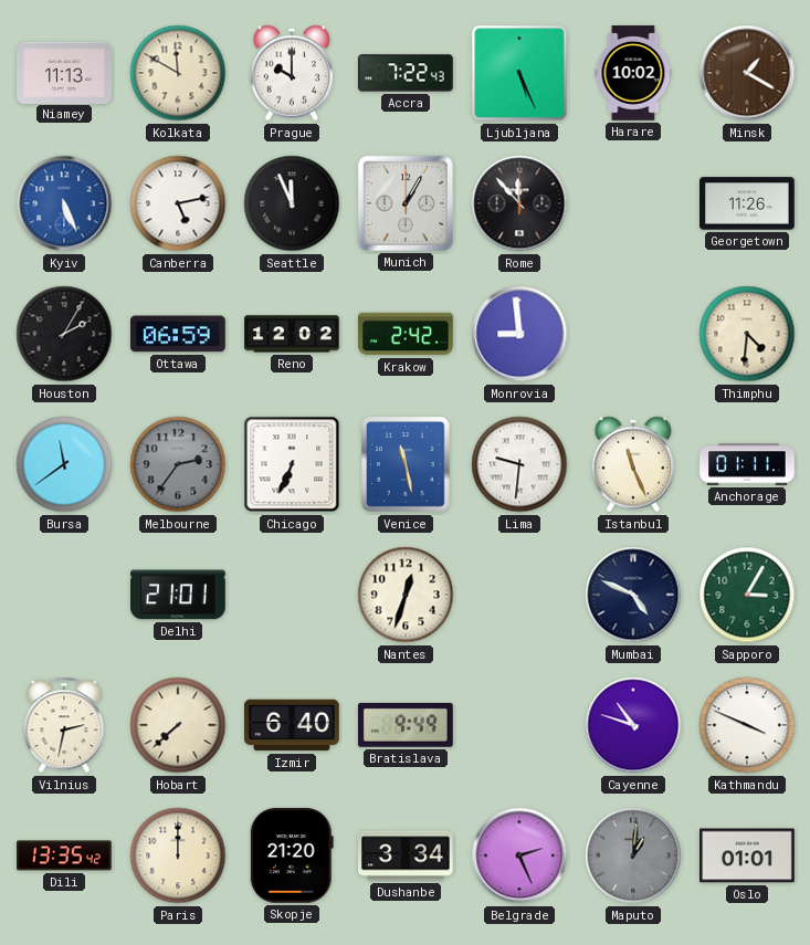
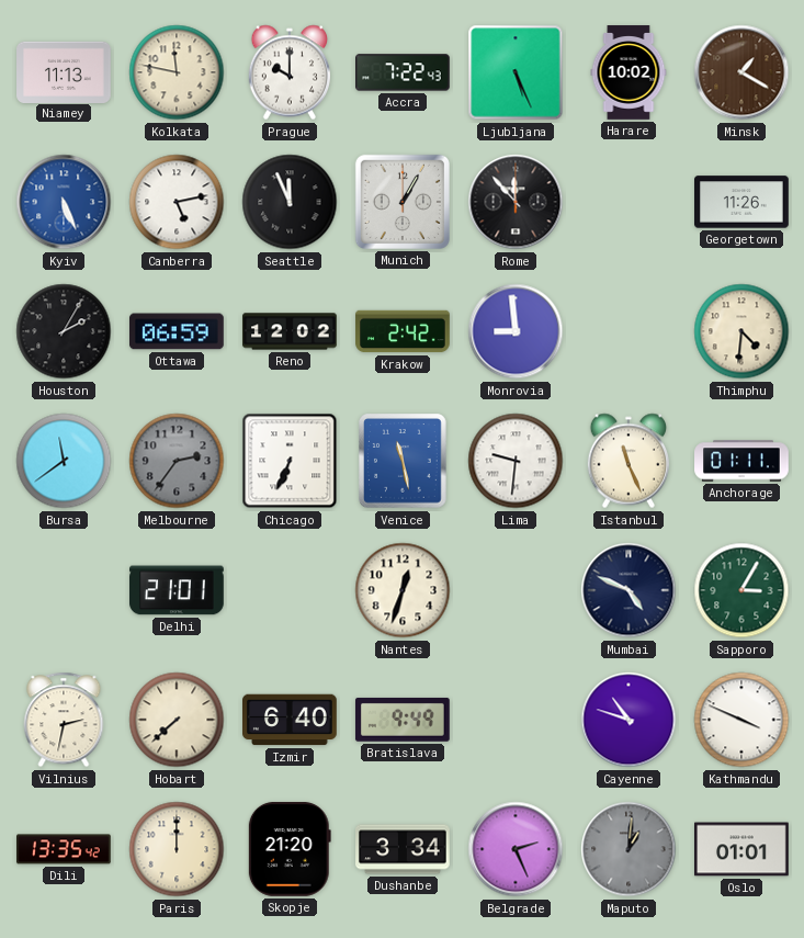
Kolkata: 11:50 -> 11:47
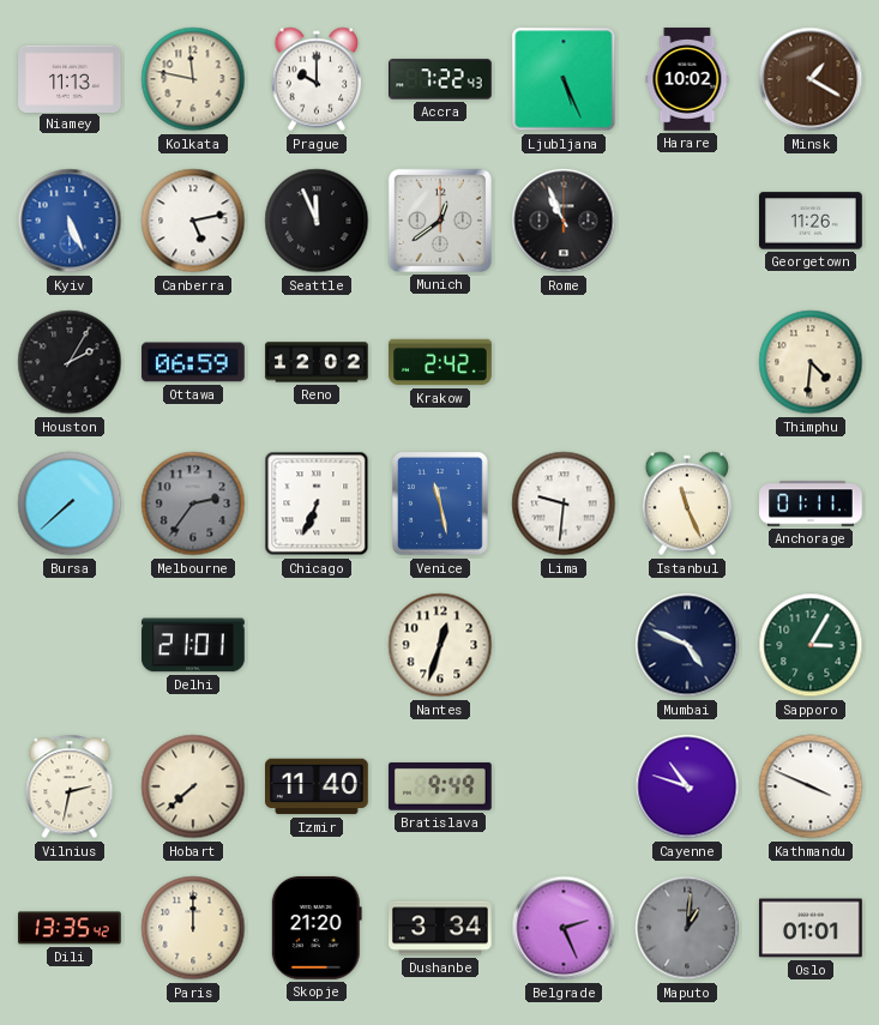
Munich: 1:05 -> 12:39
Rome: 11:53 -> 10:56
Monrovia: 8:59 -> none
Bursa: 11:39 -> 7:38
Izmir: 6:40 -> 11:40
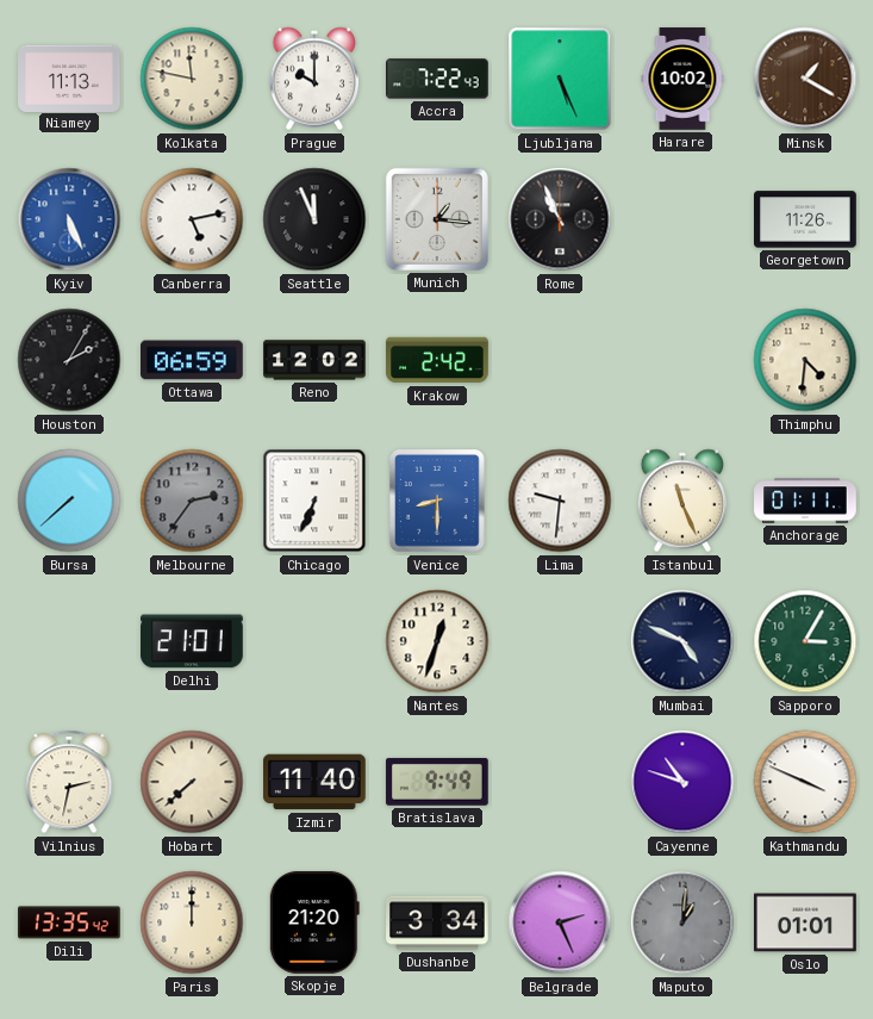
Munich: 12:39 -> 1:16
Venice: 11:28 -> 8:30
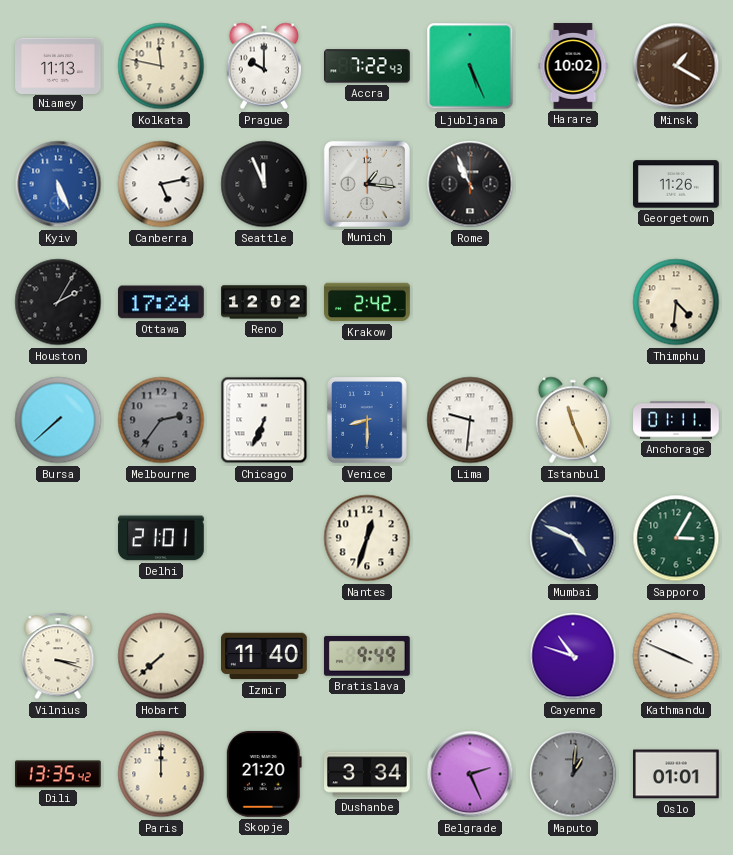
Ottawa: 06:59 -> 17:24
Vilnius: 2:32 -> 3:18
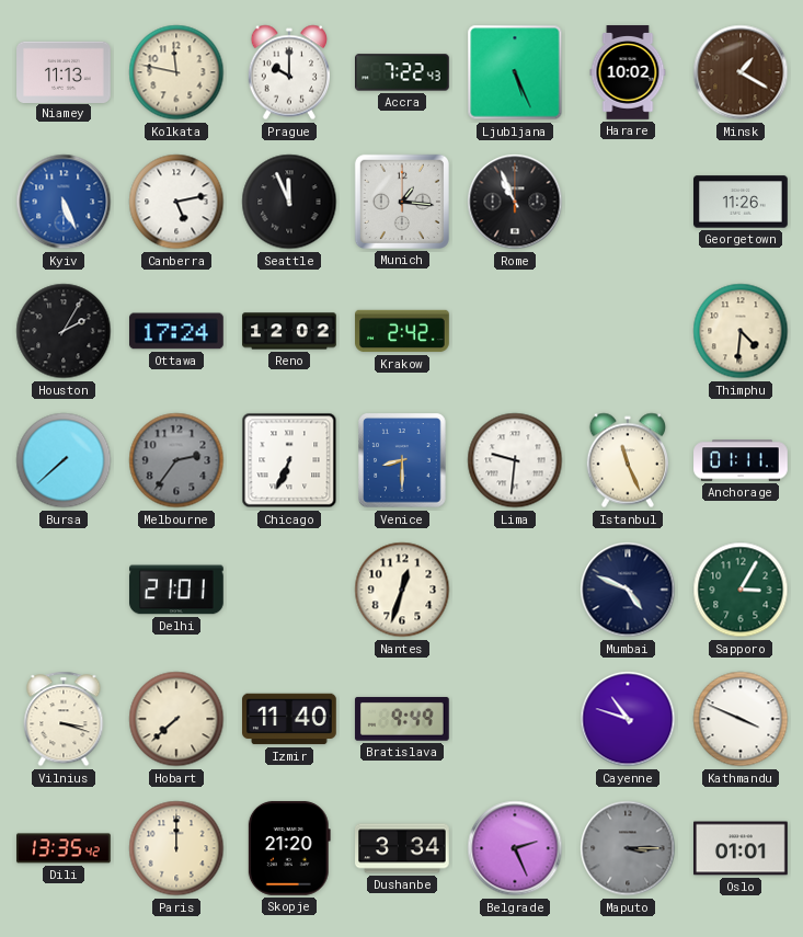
Maputo: 1:01 -> 3:15
